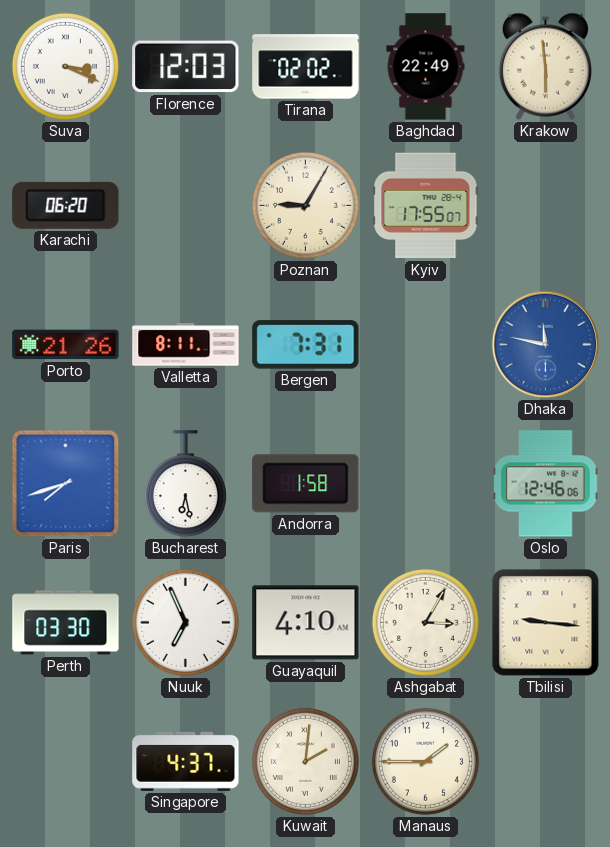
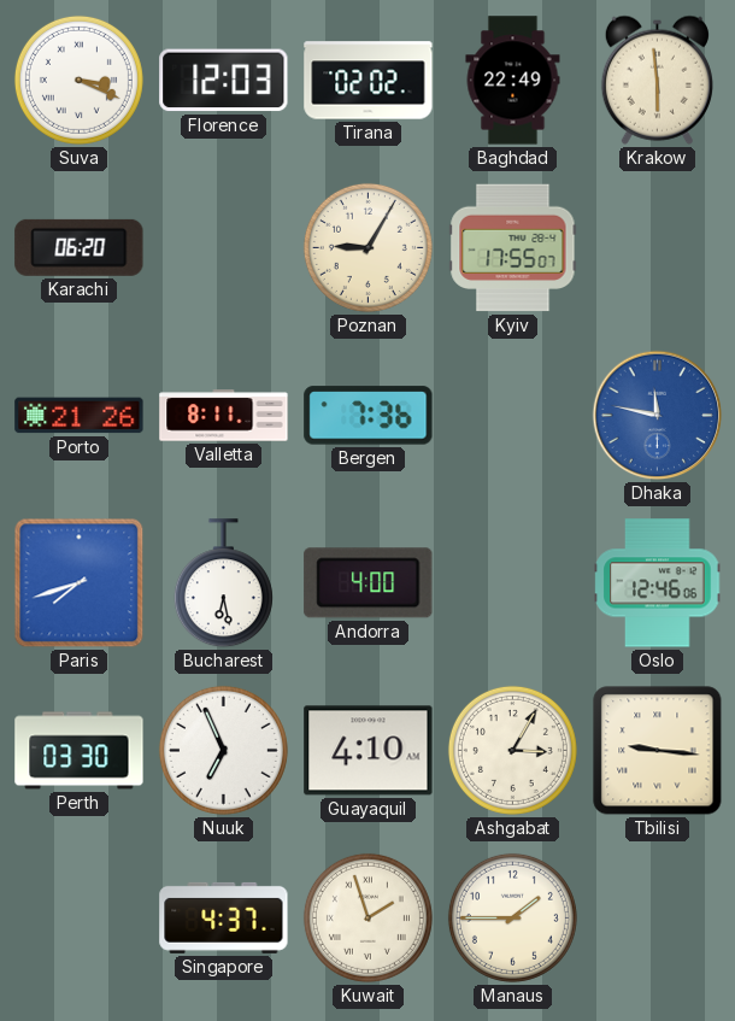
Bergen: 7:31 -> 7:36
Andorra: 1:58 -> 4:00
Kuwait: 2:01 -> 1:57
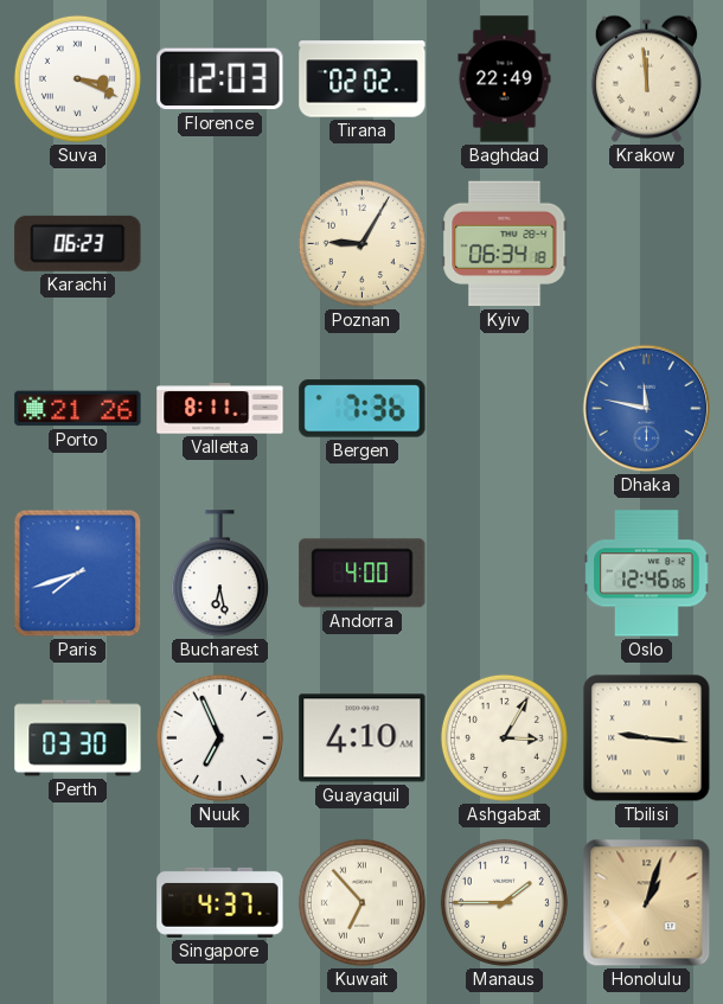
Krakow: 5:59 -> 11:59
Karachi: 06:20 -> 06:23
Kyiv: 17:55 -> 06:34
Kuwait: 1:57 -> 6:53
Honolulu: none -> 1:03
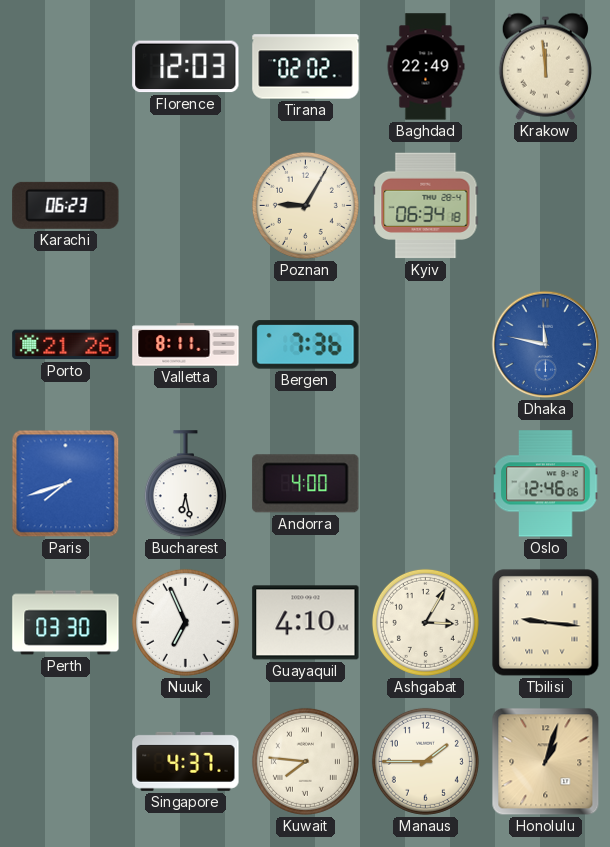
Suva: 3:19 -> none
Kuwait: 6:53 -> 7:46
